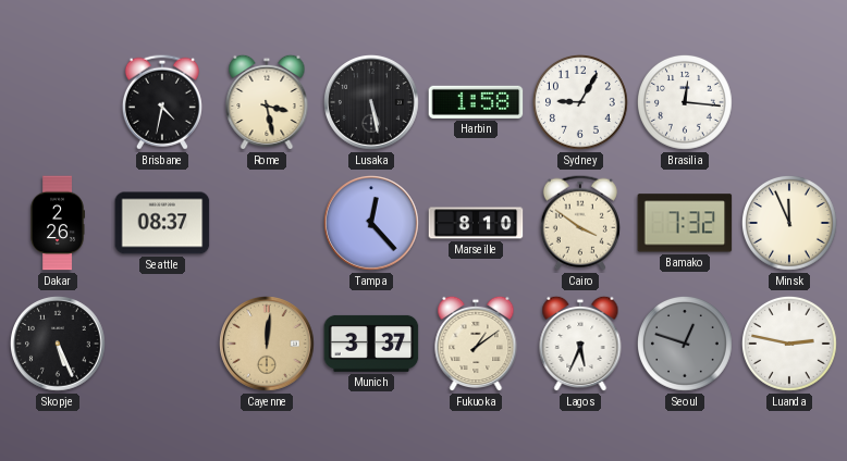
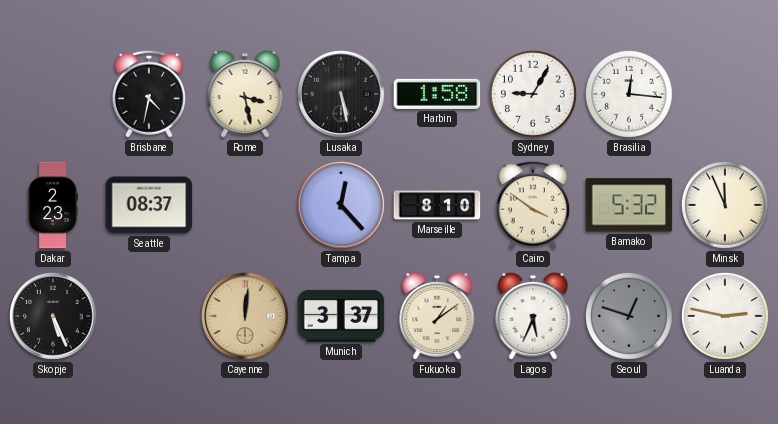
Dakar: 2:26 -> 2:23
Bamako: 7:32 -> 5:32
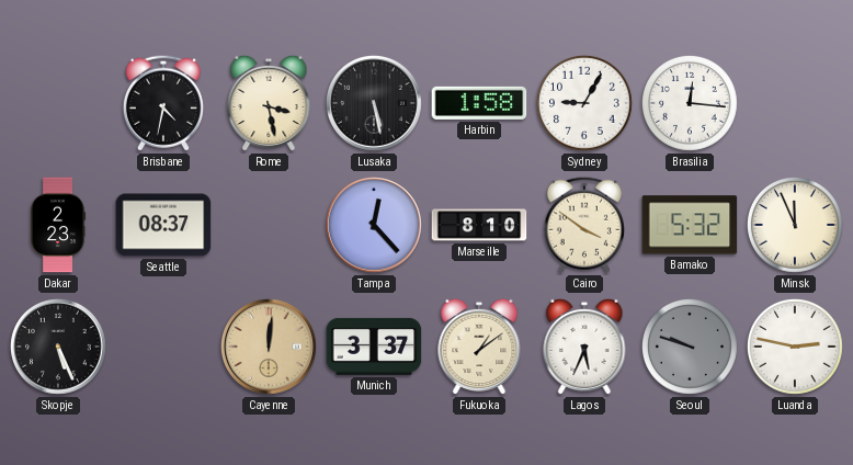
Seoul: 12:48 -> 9:48
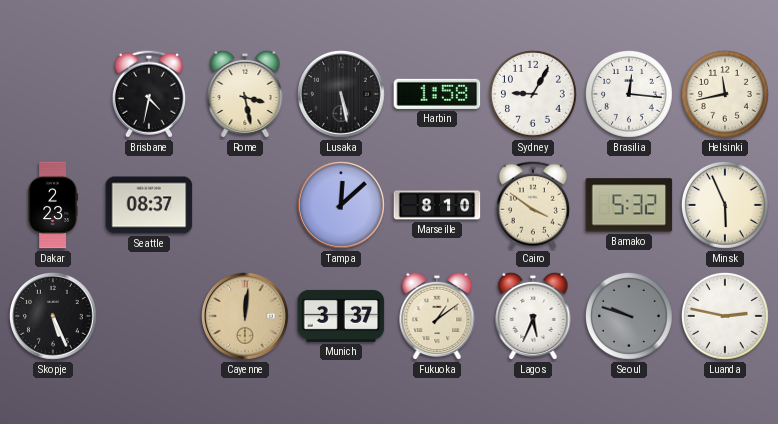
Helsinki: none -> 11:43
Tampa: 12:23 -> 12:08
Minsk: 11:56 -> 5:56
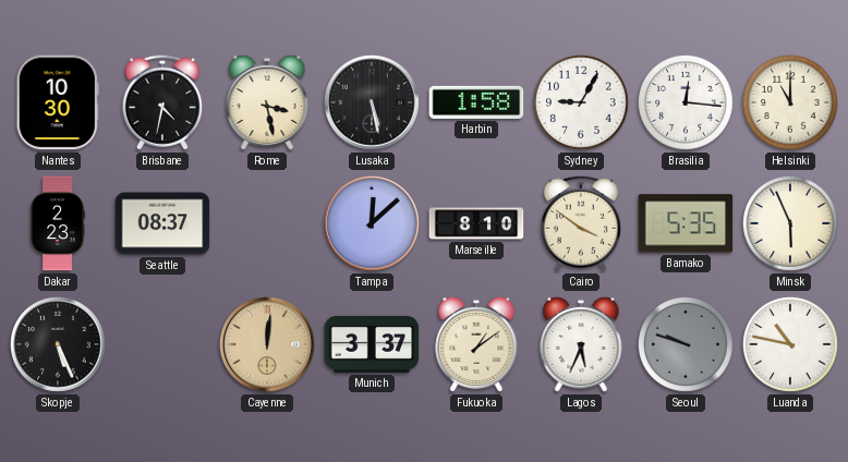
Nantes: none -> 10:30
Helsinki: 11:43 -> 11:00
Bamako: 5:32 -> 5:35
Luanda: 2:47 -> 10:47
